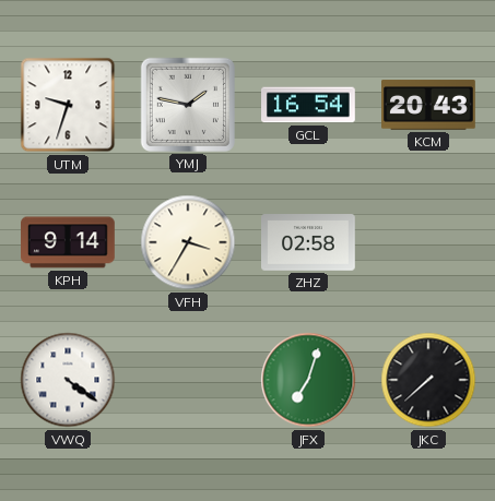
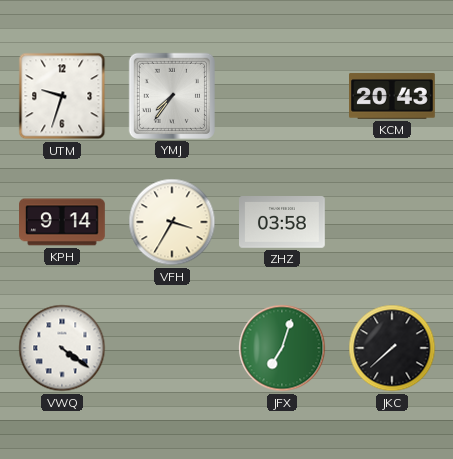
YMJ: 1:47 -> 7:36
GCL: 16:54 -> none
ZHZ: 02:58 -> 03:58
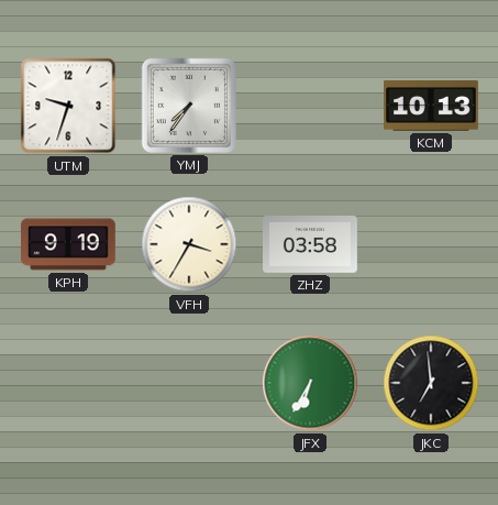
KCM: 20:43 -> 10:13
KPH: 9:14 -> 9:19
VWQ: 4:21 -> none
JFX: 7:03 -> 6:35
JKC: 7:38 -> 6:59
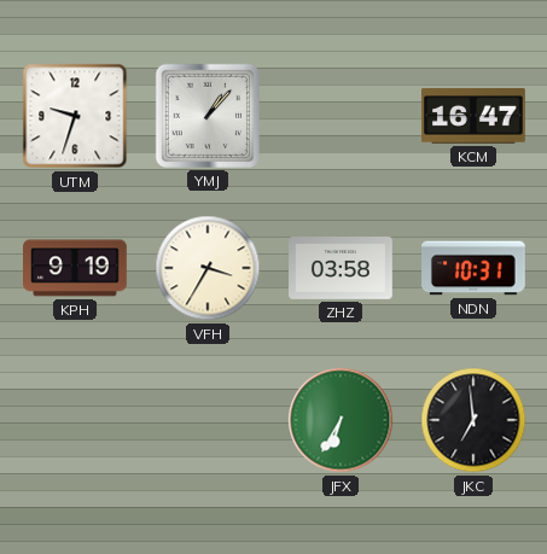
YMJ: 7:36 -> 1:07
KCM: 10:13 -> 16:47
NDN: none -> 10:31
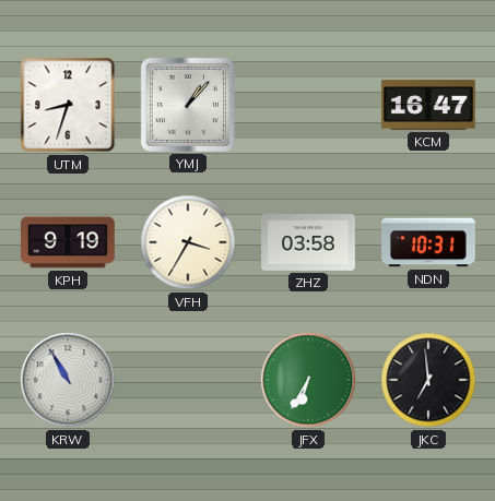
UTM: 9:33 -> 8:33
KRW: none -> 10:55
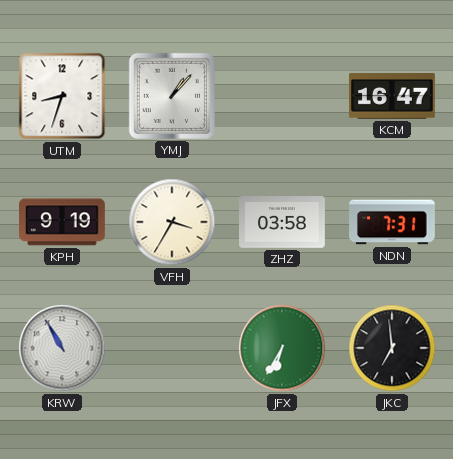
NDN: 10:31 -> 7:31
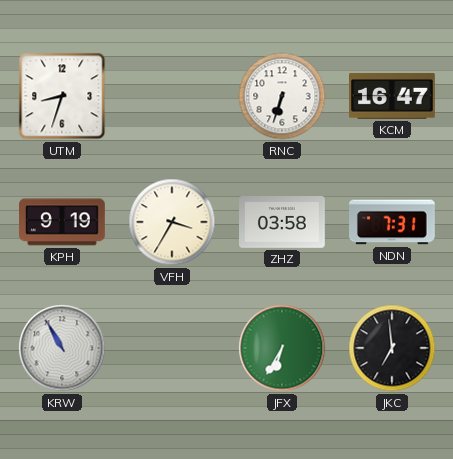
YMJ: 1:07 -> none
RNC: none -> 6:33
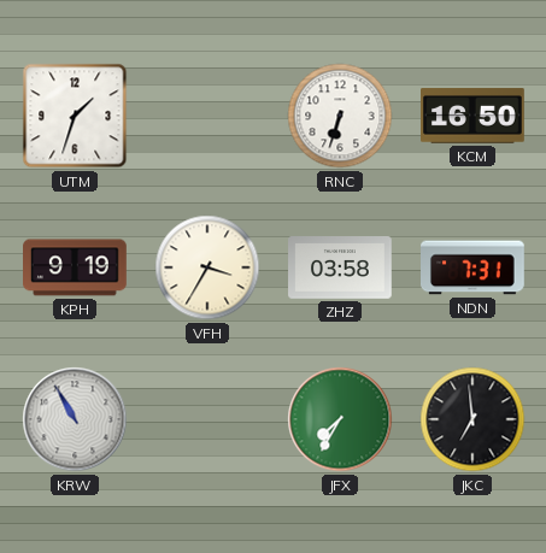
UTM: 8:33 -> 1:33
KCM: 16:47 -> 16:50
JFX: 6:35 -> 7:35
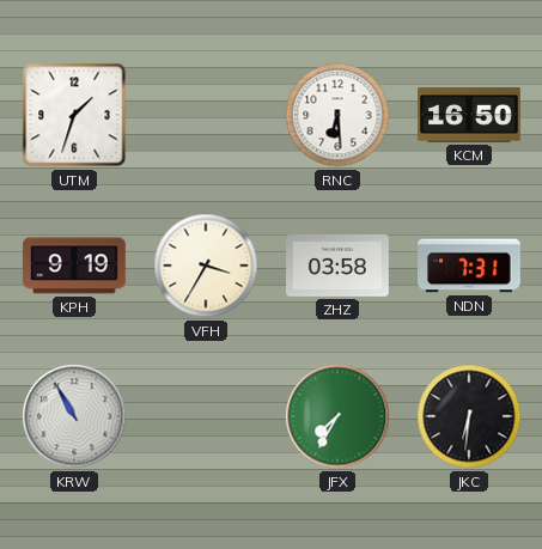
RNC: 6:33 -> 6:29
JKC: 6:59 -> 6:31
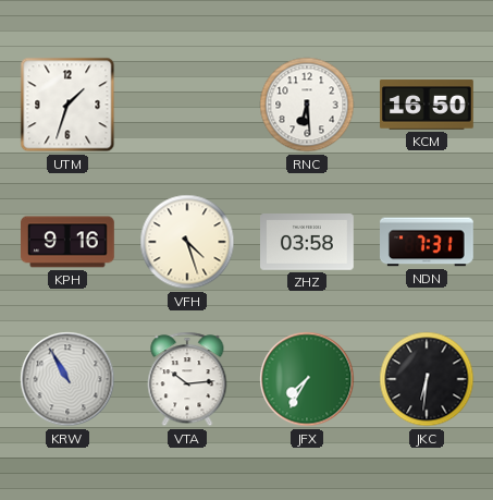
KPH: 9:19 -> 9:16
VFH: 3:35 -> 4:27
VTA: none -> 10:14
